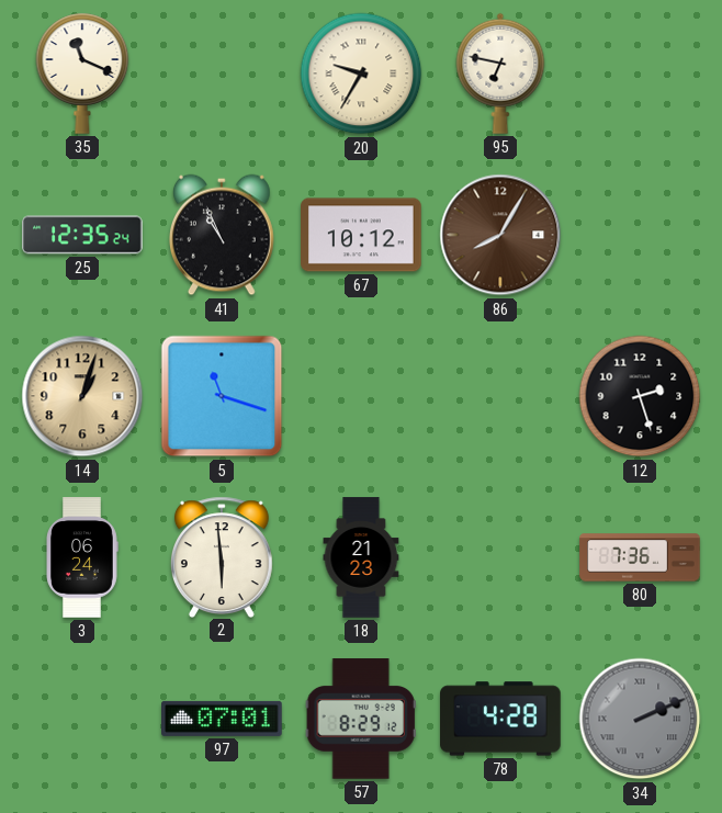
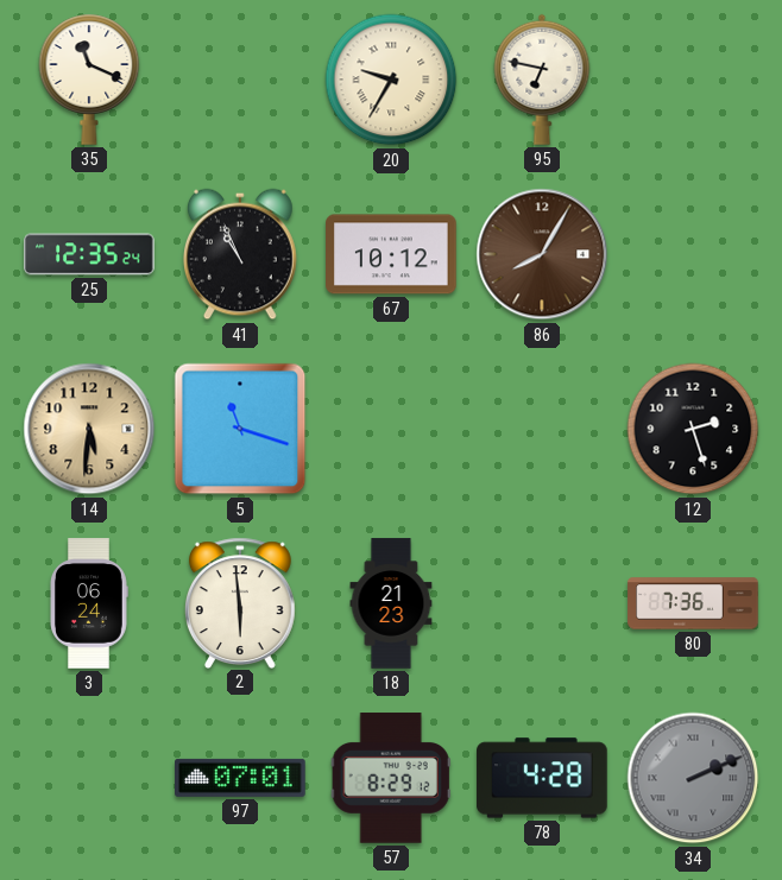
14: 1:03 -> 5:31
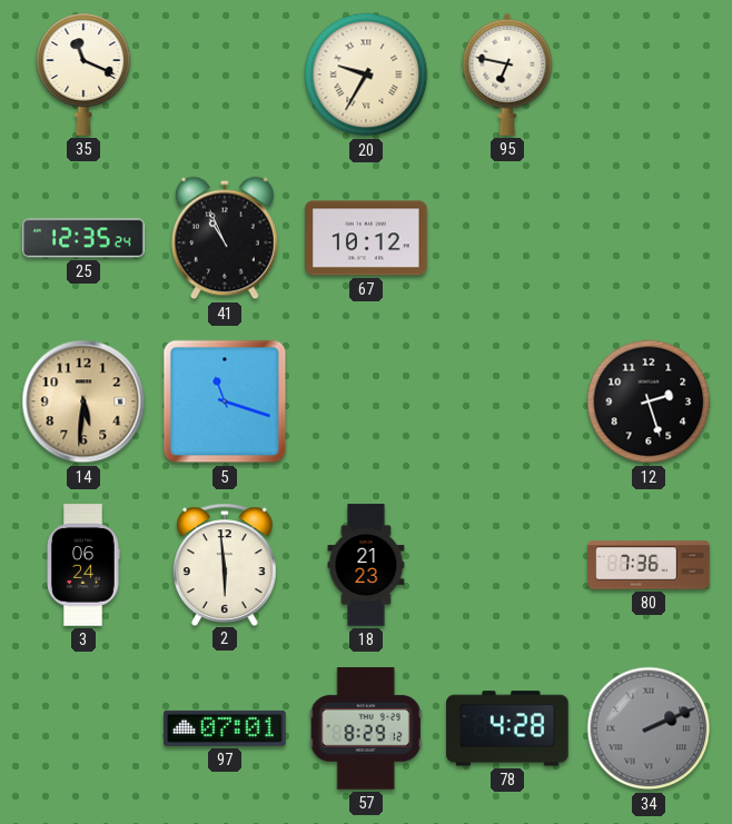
86: 8:05 -> none
